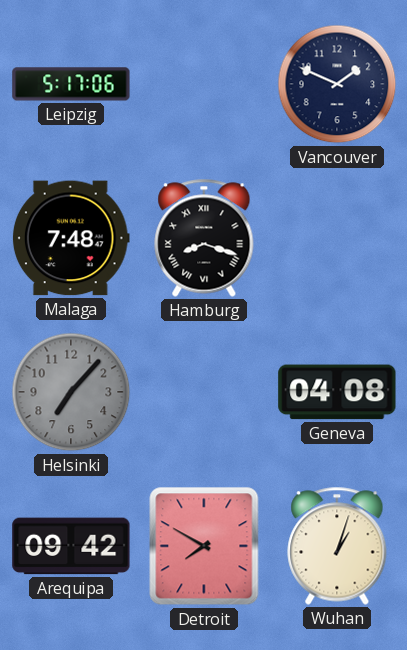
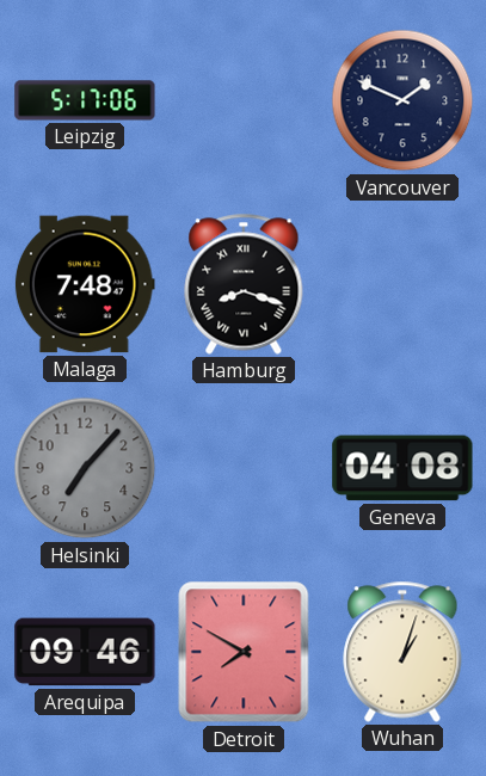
Arequipa: 09:42 -> 09:46
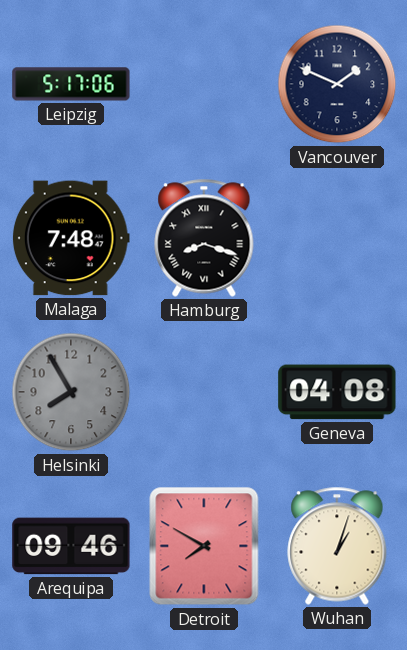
Helsinki: 7:07 -> 7:55
